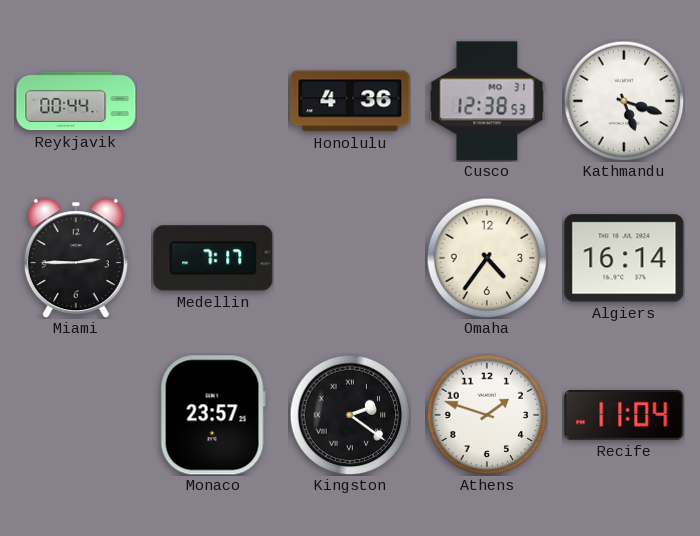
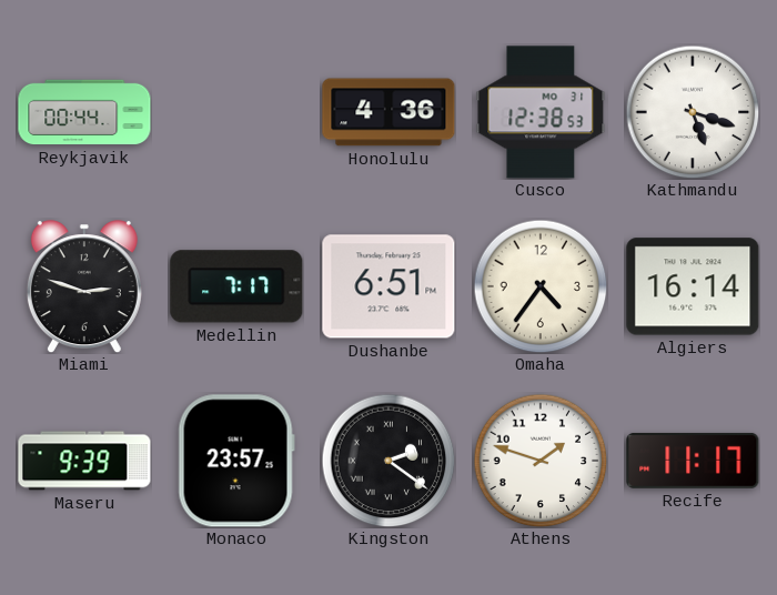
Miami: 2:45 -> 2:48
Dushanbe: none -> 6:51
Maseru: none -> 9:39
Recife: 11:04 -> 11:17
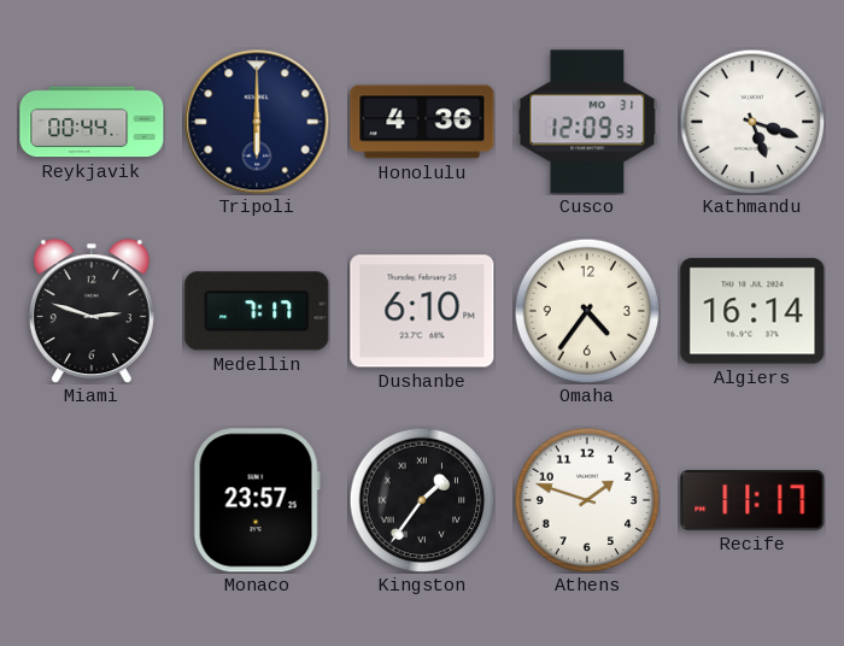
Tripoli: none -> 6:00
Cusco: 12:38 -> 12:09
Dushanbe: 6:51 -> 6:10
Maseru: 9:39 -> none
Kingston: 2:21 -> 1:36
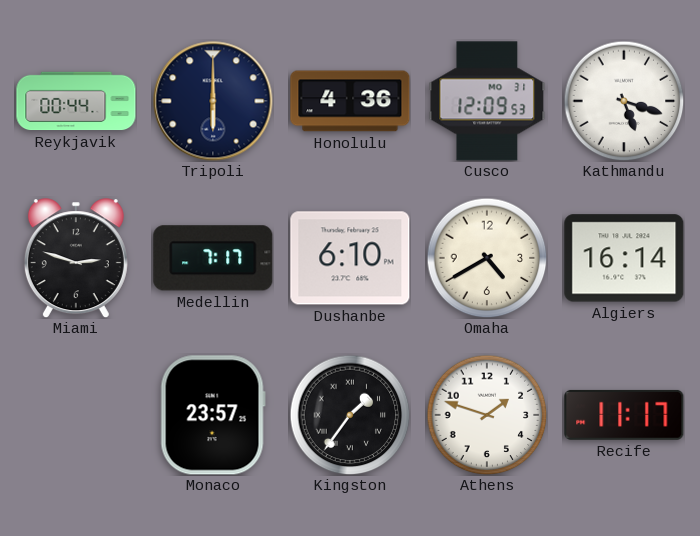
Omaha: 4:36 -> 4:40
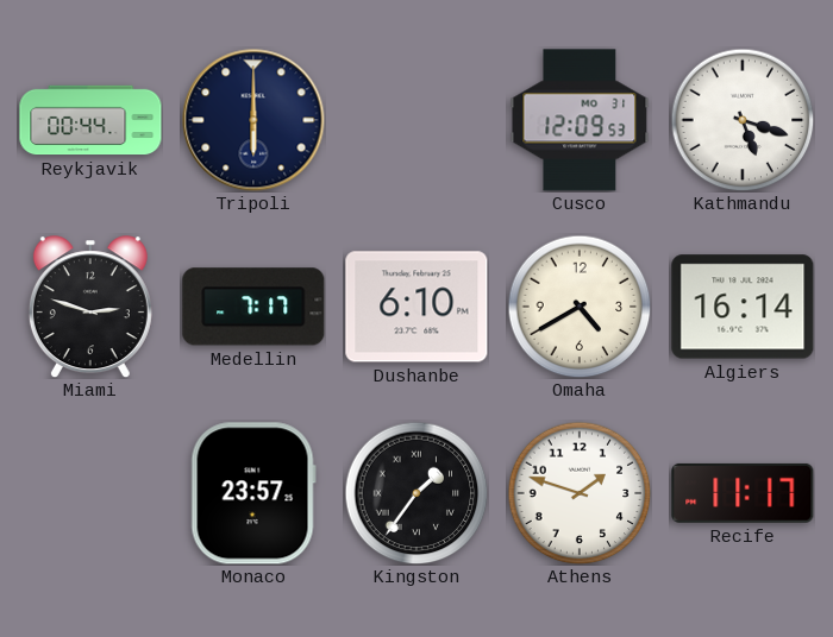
Honolulu: 4:36 -> none
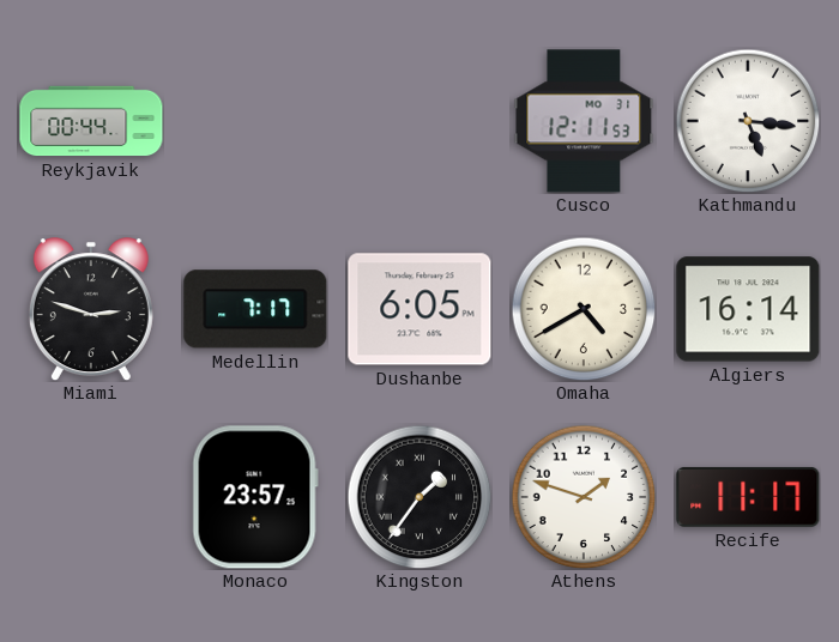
Tripoli: 6:00 -> none
Cusco: 12:09 -> 12:11
Kathmandu: 5:18 -> 5:16
Dushanbe: 6:10 -> 6:05
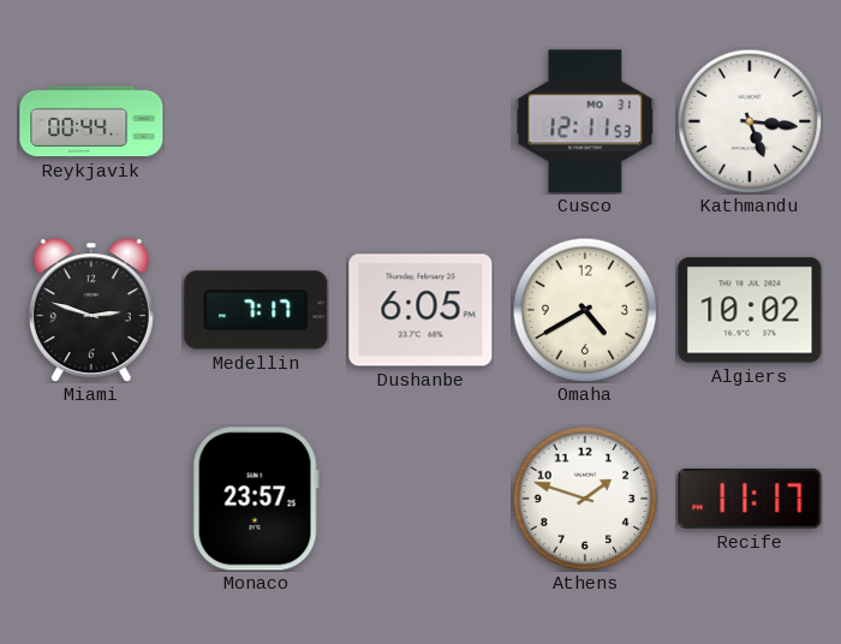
Algiers: 16:14 -> 10:02
Kingston: 1:36 -> none
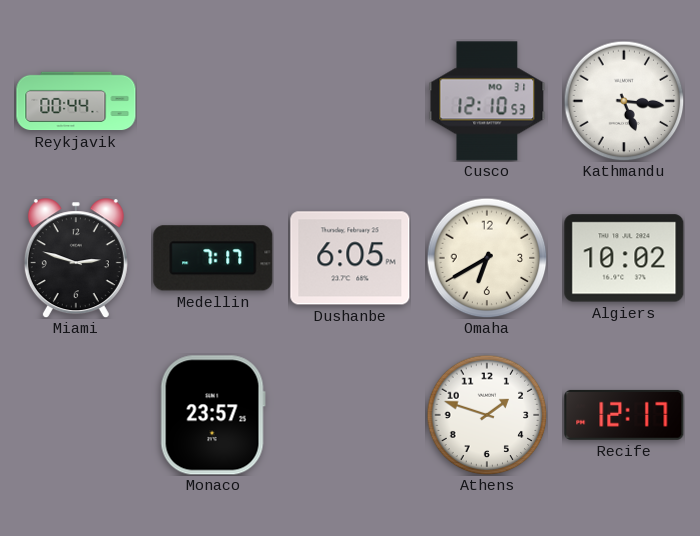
Cusco: 12:11 -> 12:10
Omaha: 4:40 -> 6:40
Recife: 11:17 -> 12:17
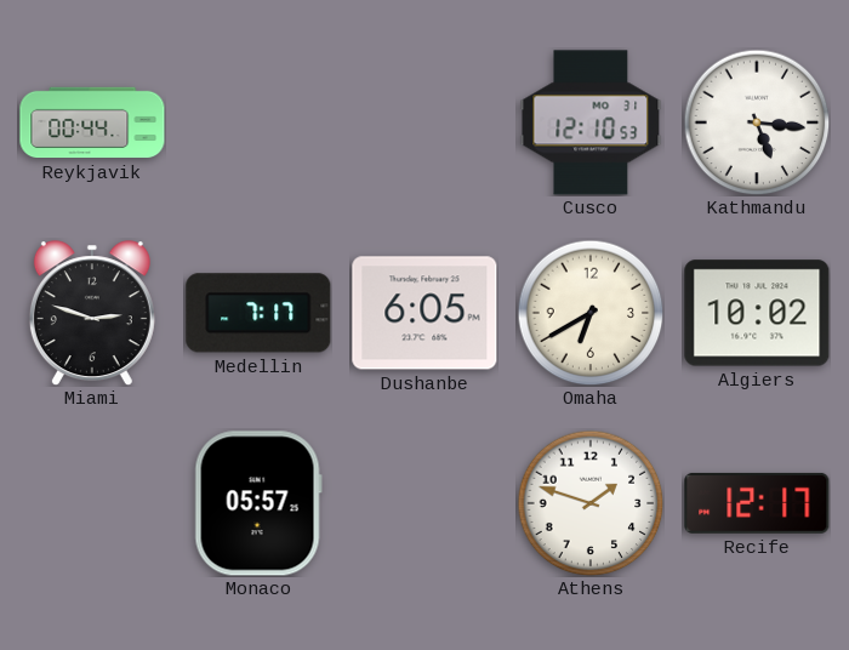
Monaco: 23:57 -> 05:57
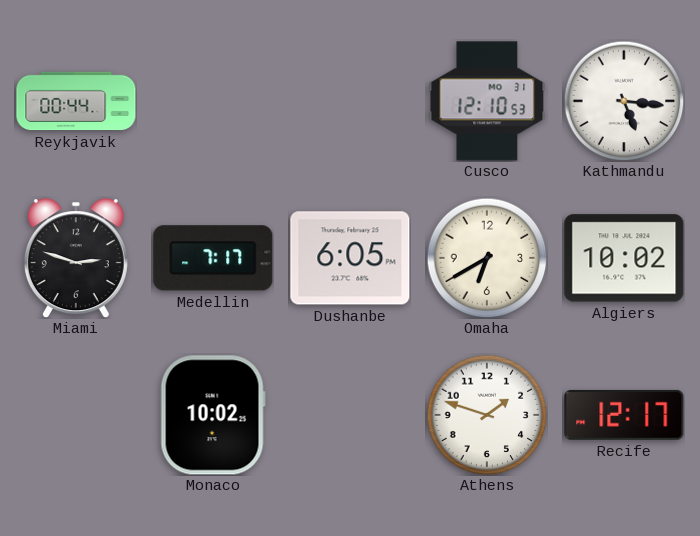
Monaco: 05:57 -> 10:02
